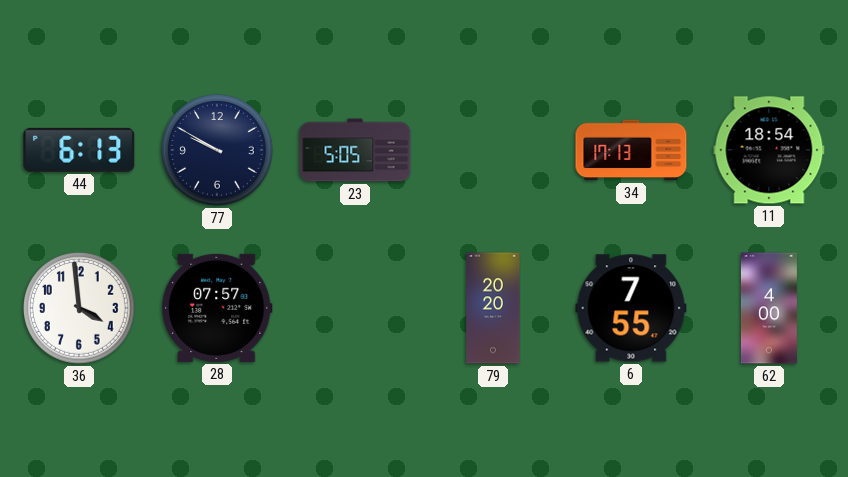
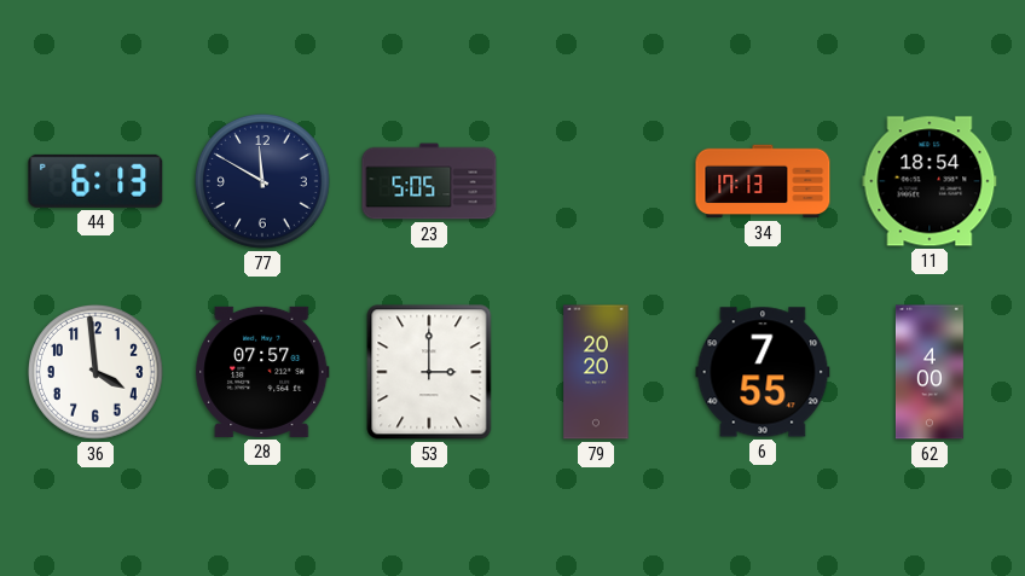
77: 9:50 -> 11:50
53: none -> 3:00
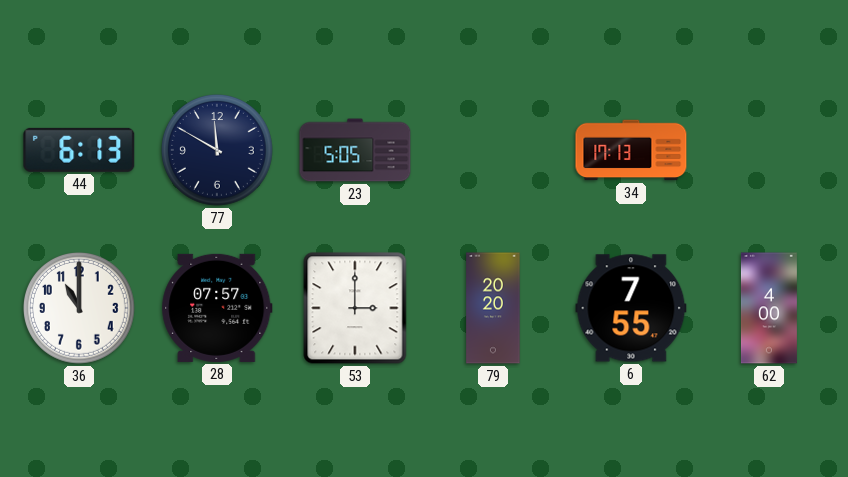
11: 18:54 -> none
36: 3:59 -> 11:00
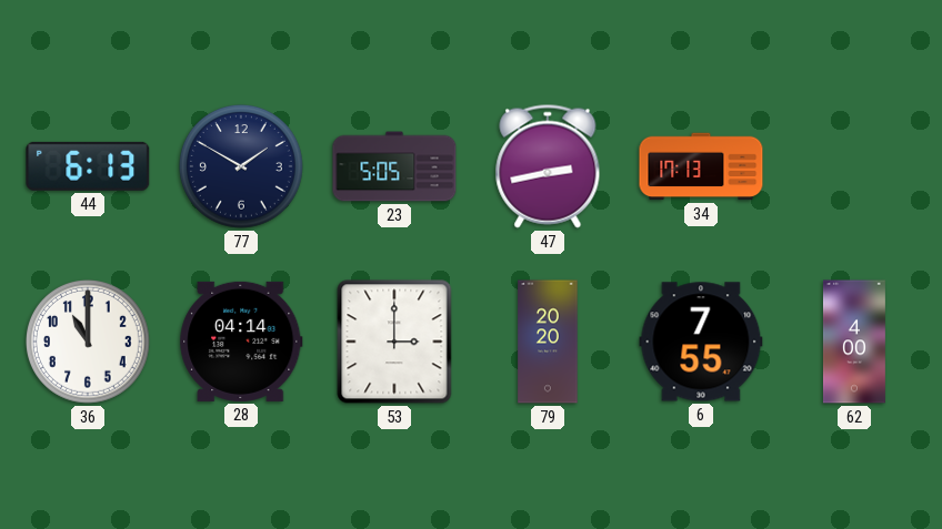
77: 11:50 -> 1:50
47: none -> 2:43
28: 07:57 -> 04:14
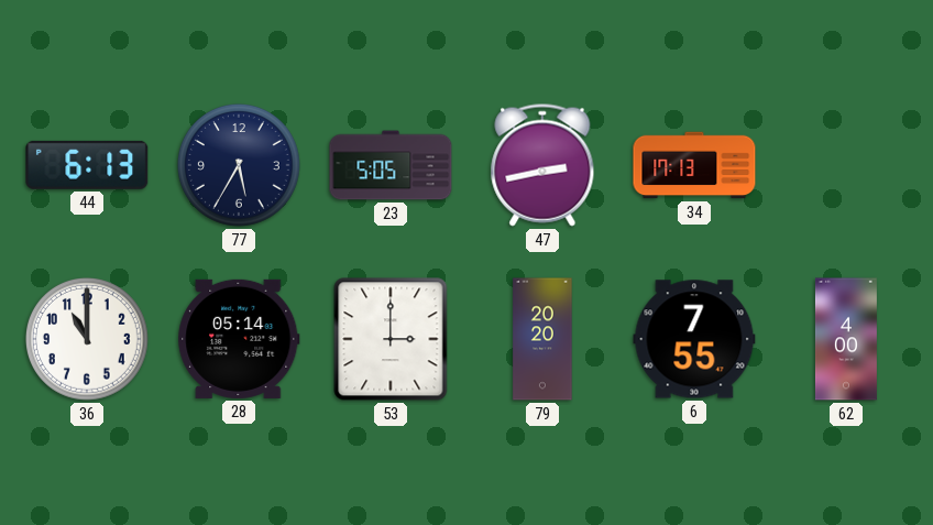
77: 1:50 -> 5:35
28: 04:14 -> 05:14
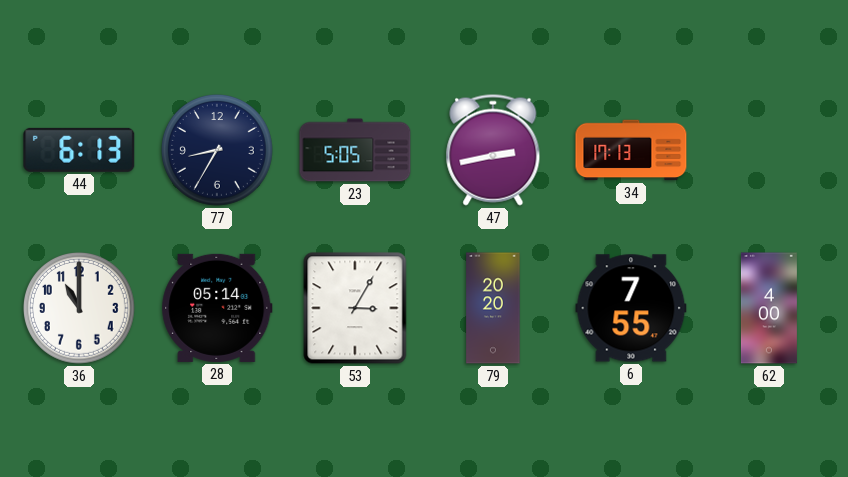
77: 5:35 -> 8:35
53: 3:00 -> 3:05
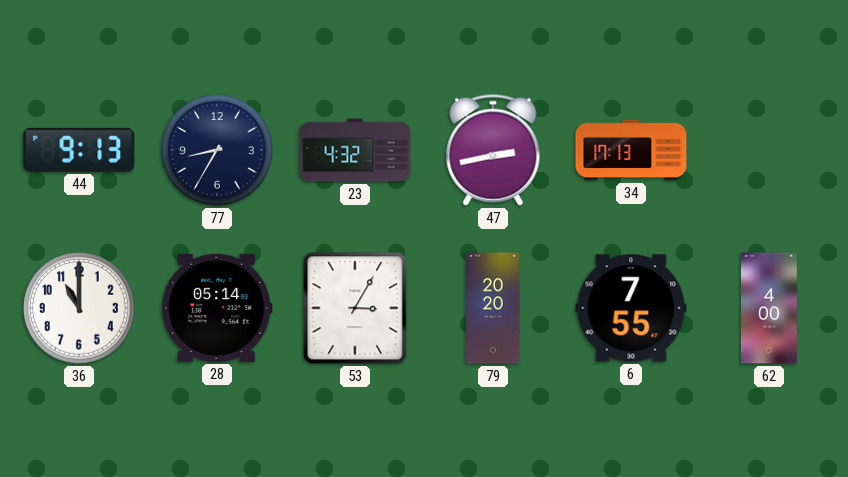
44: 6:13 -> 9:13
23: 5:05 -> 4:32
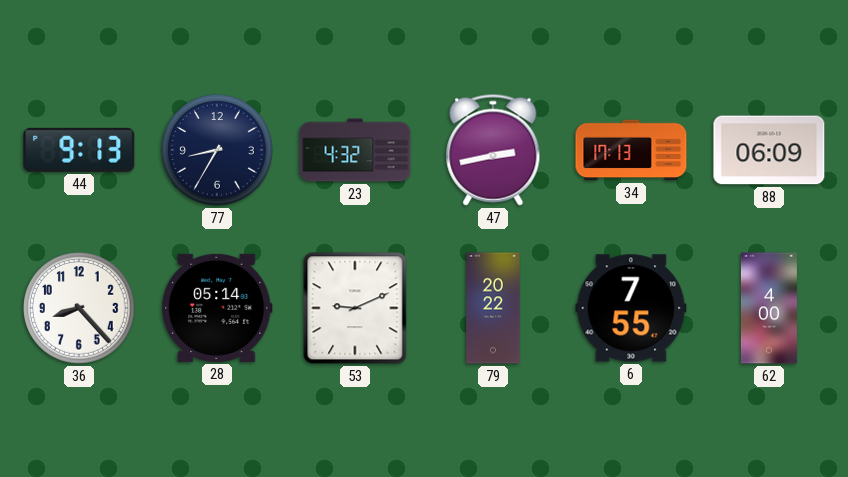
88: none -> 06:09
36: 11:00 -> 8:23
53: 3:05 -> 9:11
79: 20:20 -> 20:22
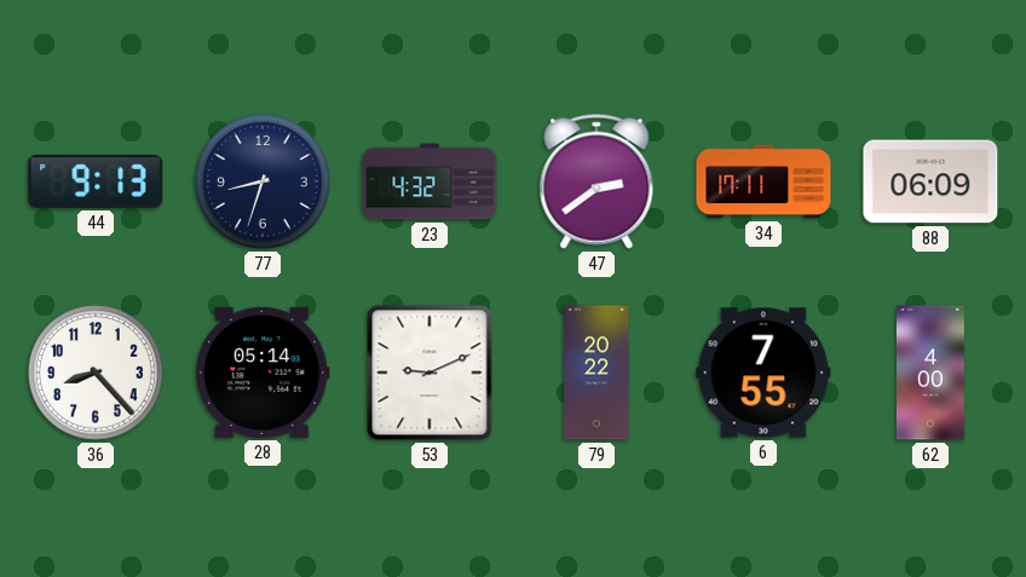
77: 8:35 -> 8:33
47: 2:43 -> 2:39
34: 17:13 -> 17:11
